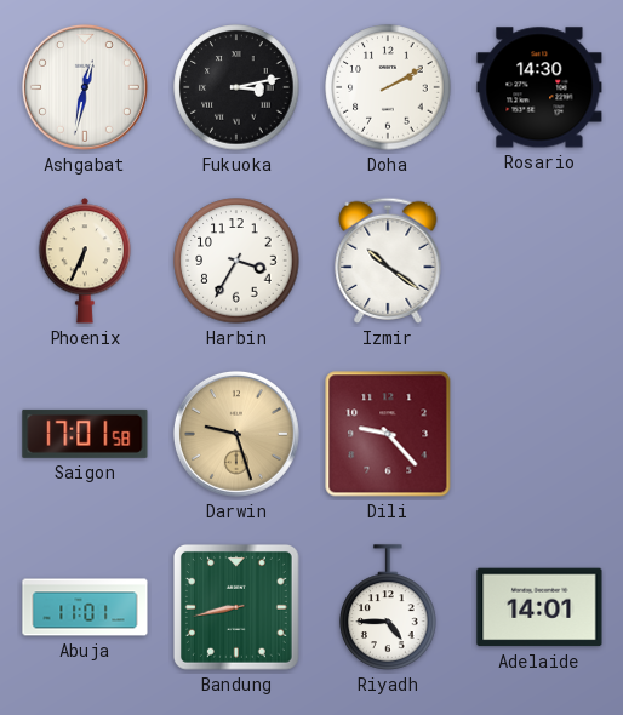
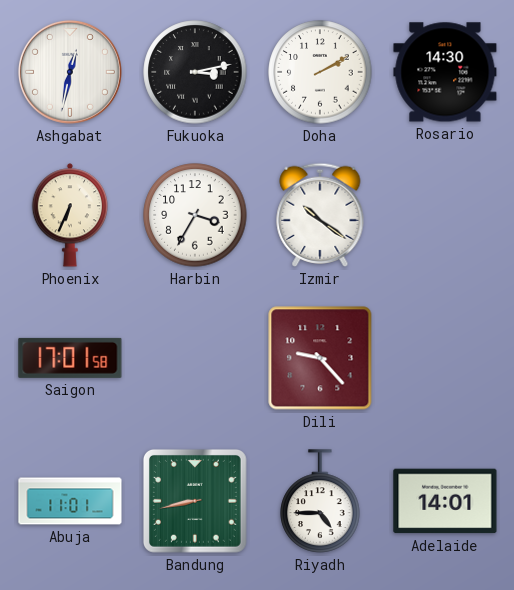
Darwin: 9:27 -> none
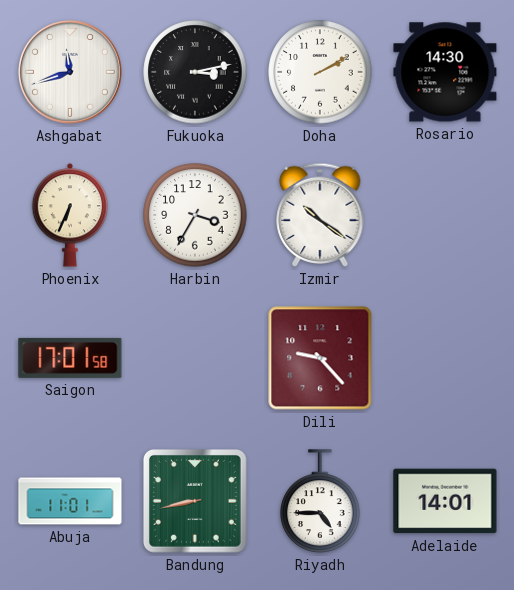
Ashgabat: 12:32 -> 11:42
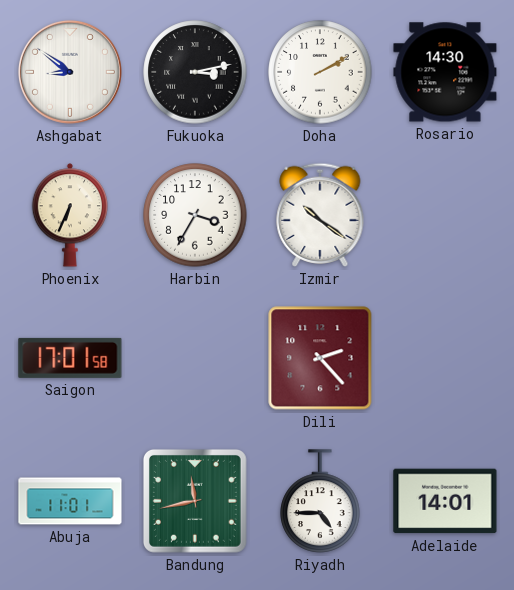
Ashgabat: 11:42 -> 8:51
Dili: 9:23 -> 2:23
Bandung: 8:43 -> 11:43
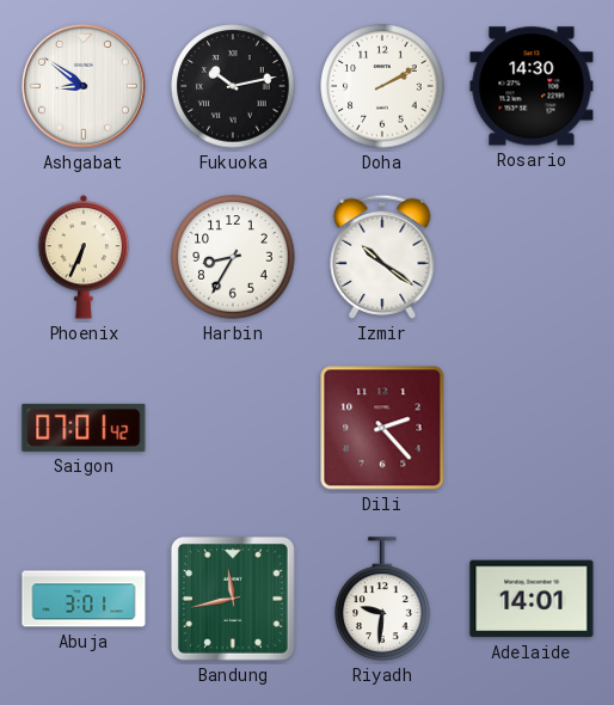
Fukuoka: 3:13 -> 10:13
Harbin: 3:35 -> 8:35
Saigon: 17:01 -> 07:01
Abuja: 11:01 -> 3:01
Riyadh: 4:45 -> 9:31
